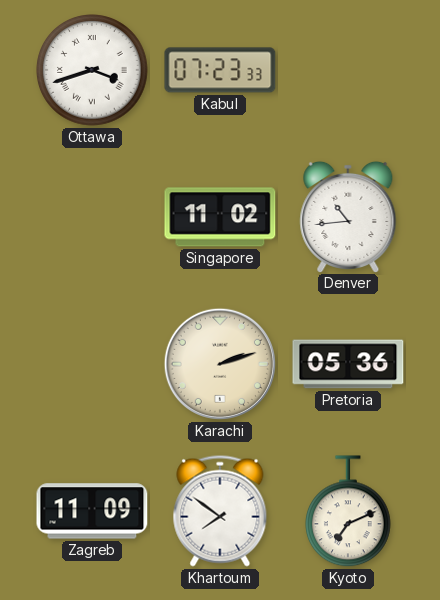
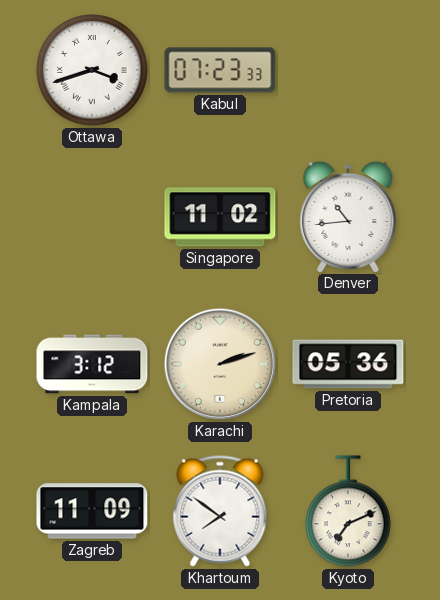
Kampala: none -> 3:12
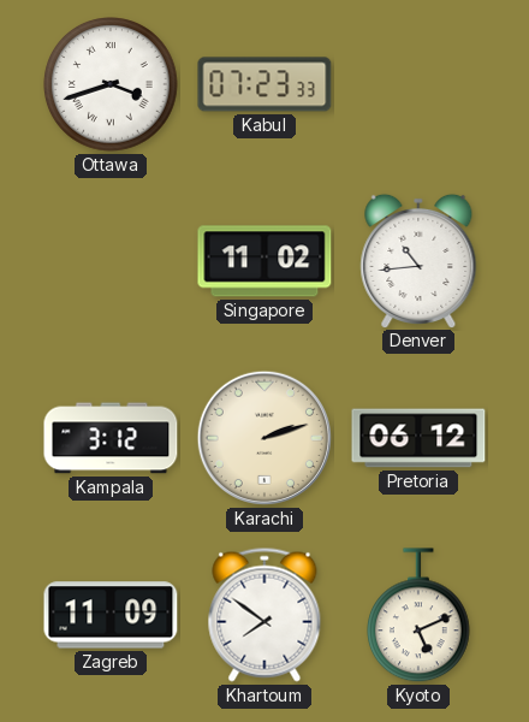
Pretoria: 05:36 -> 06:12
Kyoto: 7:11 -> 5:11
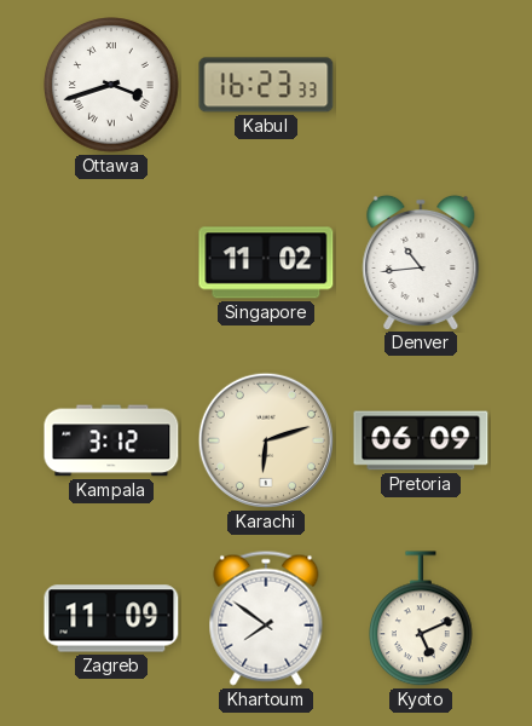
Kabul: 07:23 -> 16:23
Karachi: 2:12 -> 6:12
Pretoria: 06:12 -> 06:09
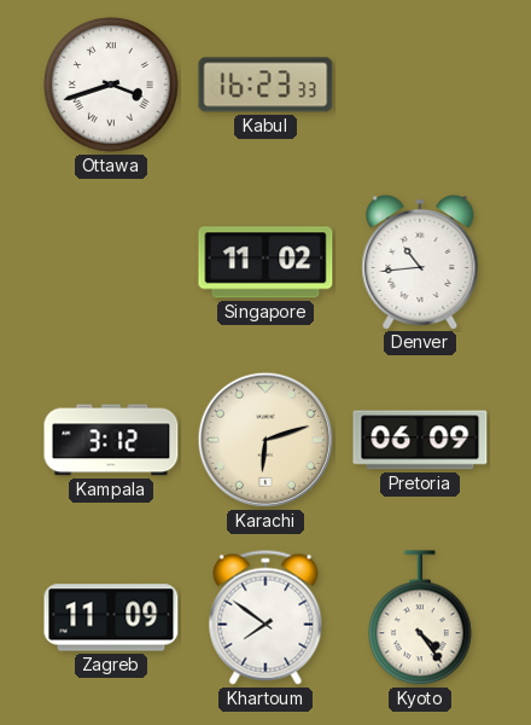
Kyoto: 5:11 -> 4:24
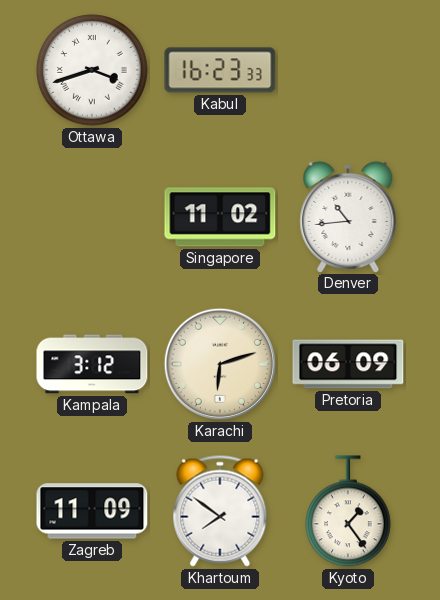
Kyoto: 4:24 -> 1:24
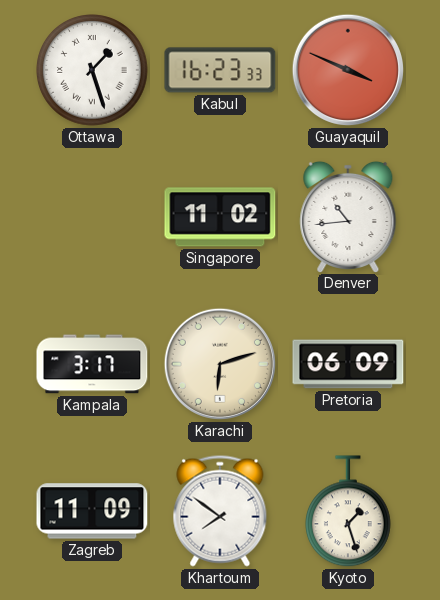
Ottawa: 3:42 -> 1:27
Guayaquil: none -> 3:49
Kampala: 3:12 -> 3:17
Kyoto: 1:24 -> 1:27
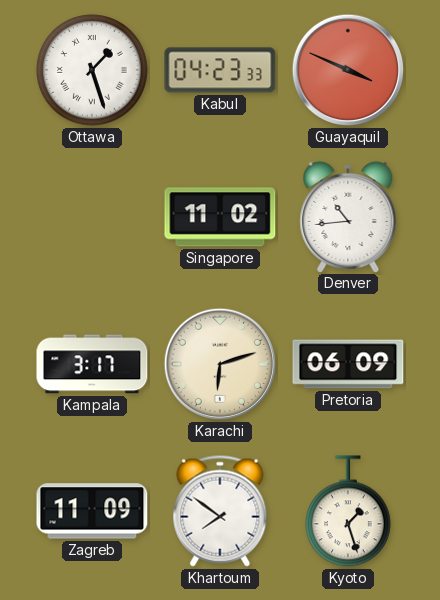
Kabul: 16:23 -> 04:23
